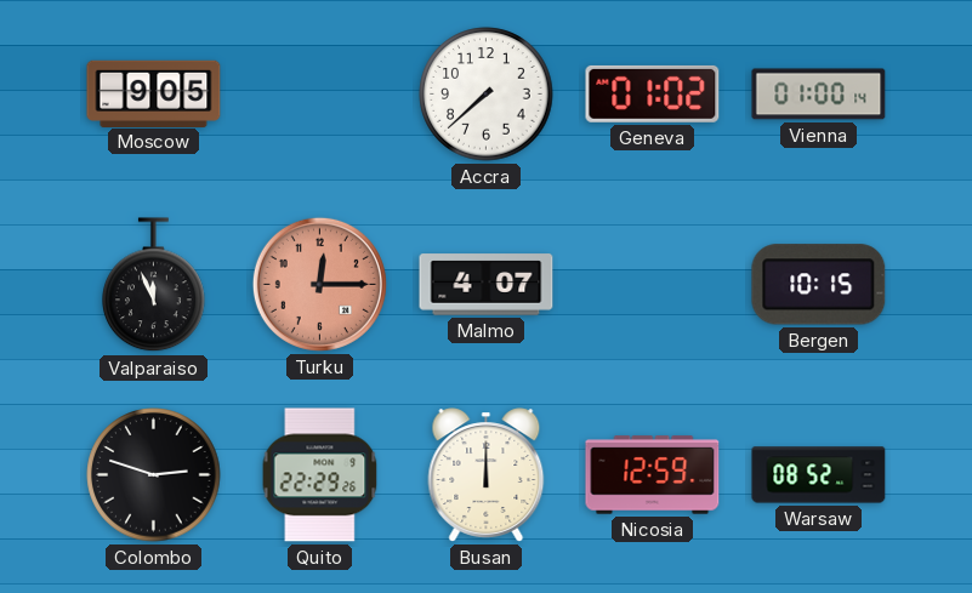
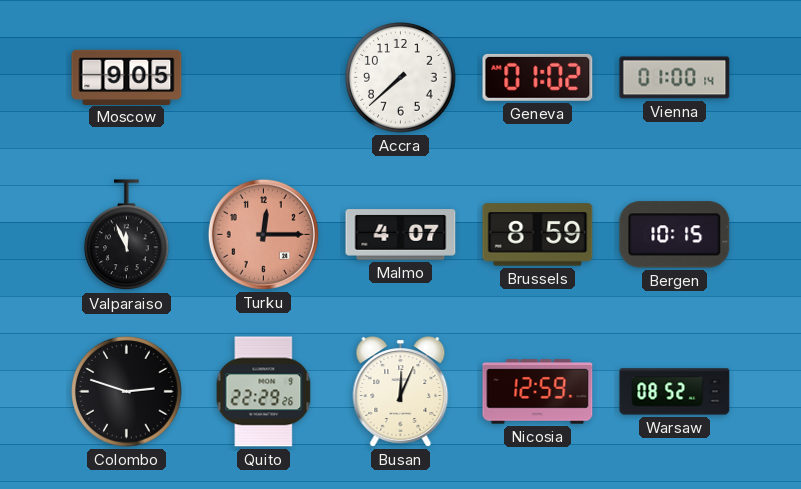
Brussels: none -> 8:59
Busan: 12:00 -> 12:04
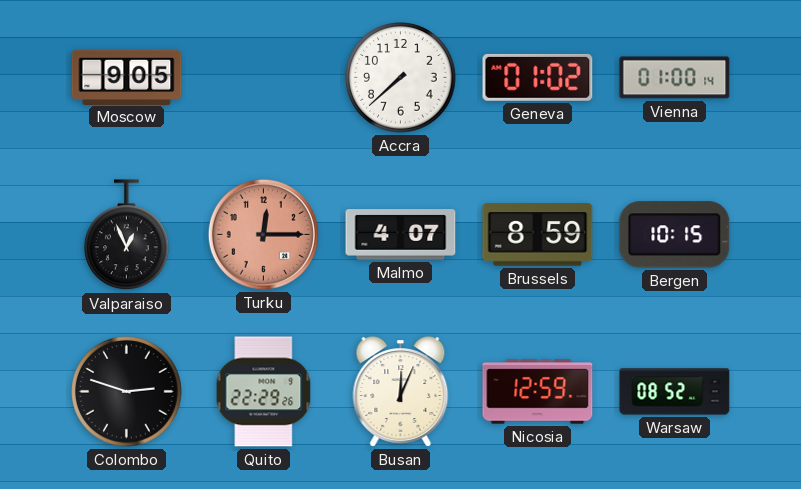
Valparaiso: 11:56 -> 12:56
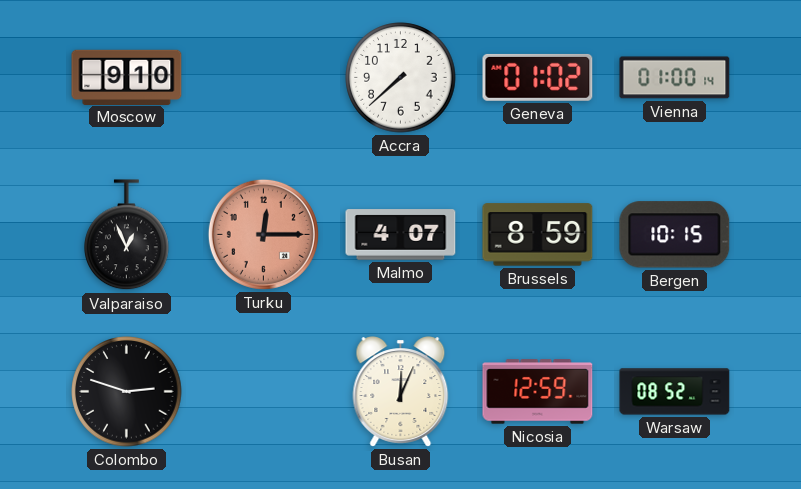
Moscow: 9:05 -> 9:10
Quito: 22:29 -> none
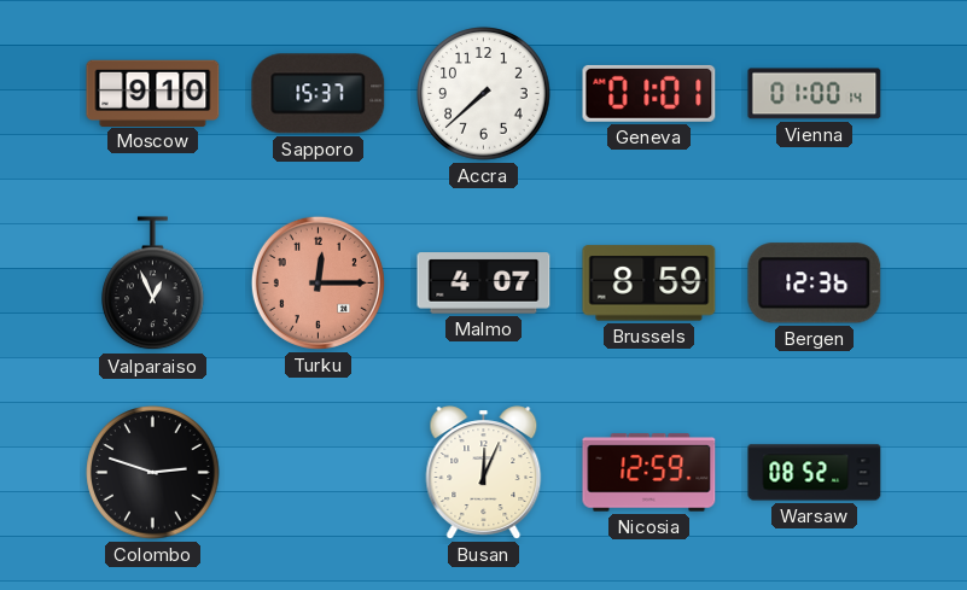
Sapporo: none -> 15:37
Geneva: 01:02 -> 01:01
Bergen: 10:15 -> 12:36
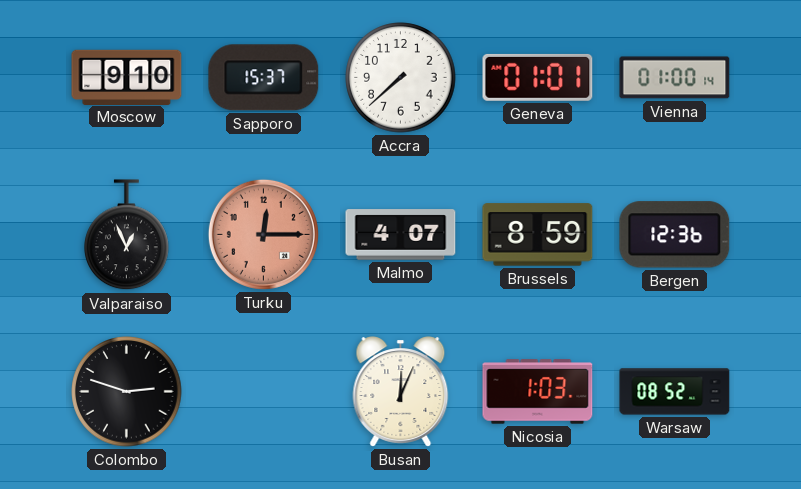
Nicosia: 12:59 -> 1:03
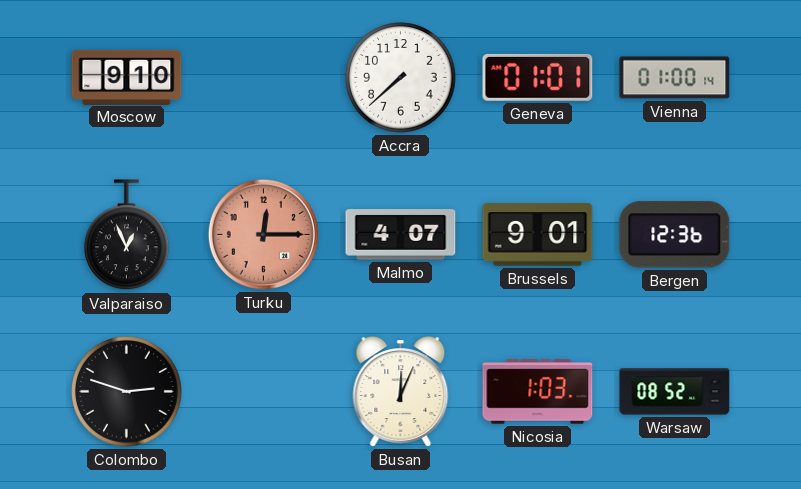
Sapporo: 15:37 -> none
Brussels: 8:59 -> 9:01
